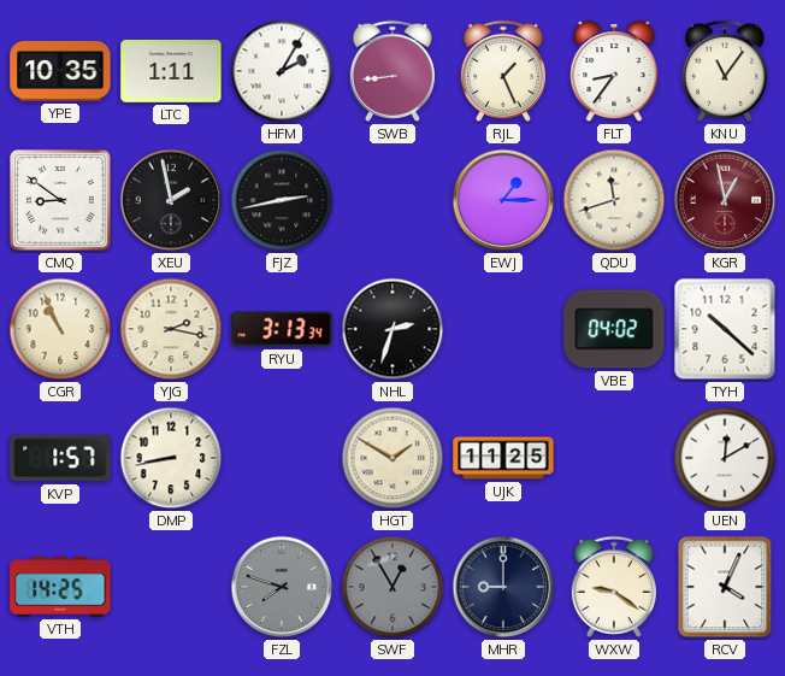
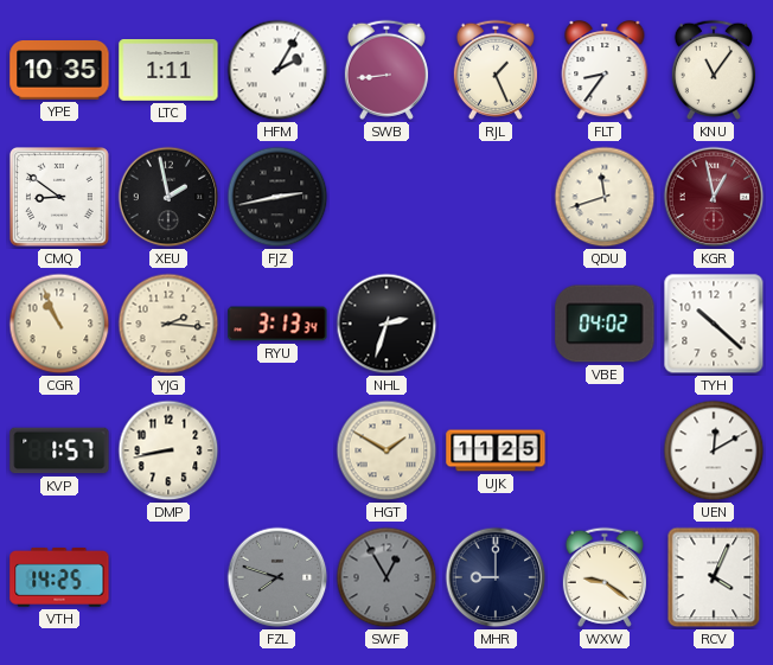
EWJ: 1:15 -> none
YJG: 2:17 -> 2:16
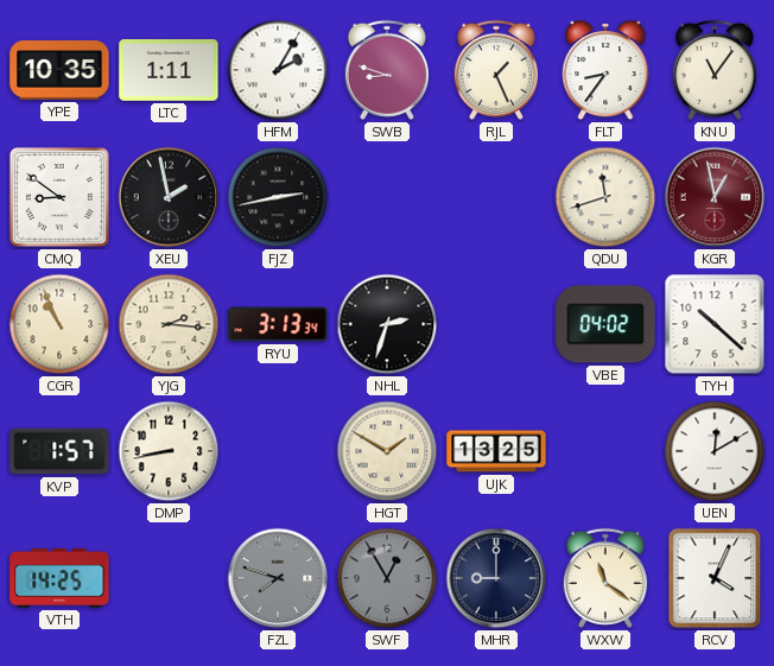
SWB: 8:44 -> 8:48
UJK: 11:25 -> 13:25
WXW: 9:21 -> 11:21
